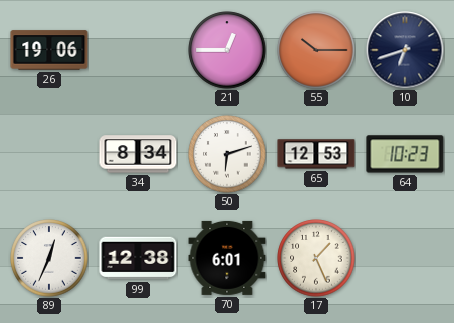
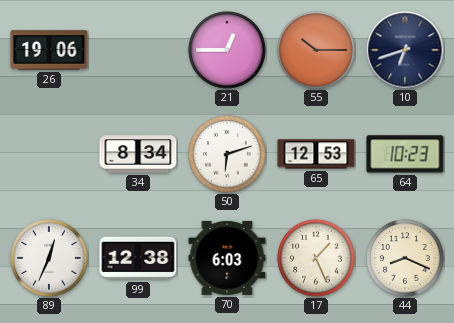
70: 6:01 -> 6:03
44: none -> 8:19
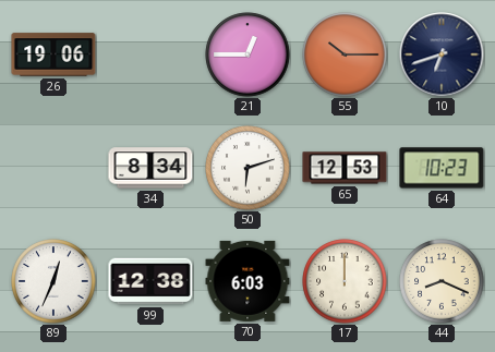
17: 1:26 -> 12:00
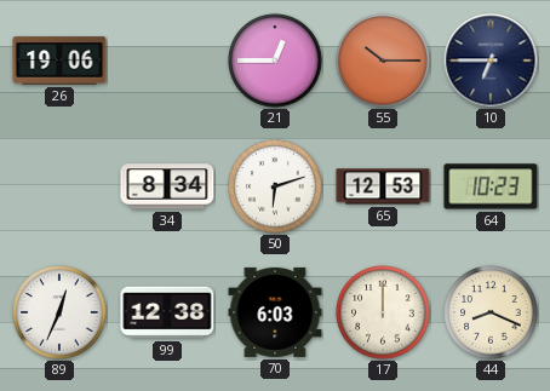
10: 6:42 -> 6:45
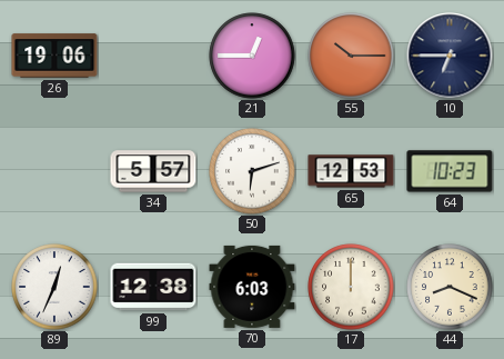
34: 8:34 -> 5:57
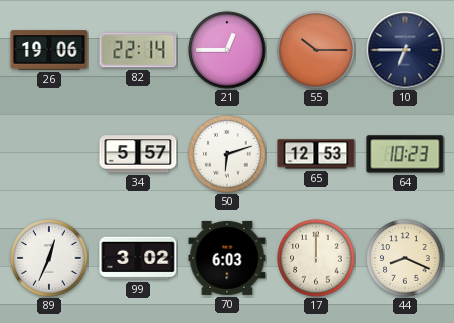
82: none -> 22:14
99: 12:38 -> 3:02
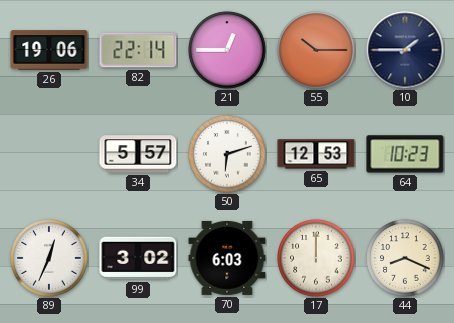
10: 6:45 -> 1:45
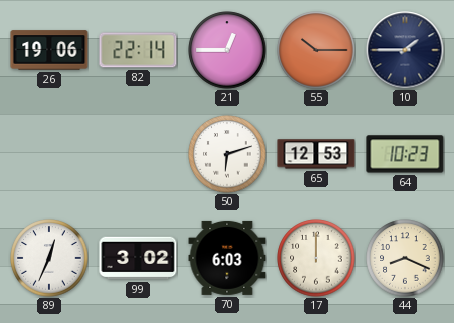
34: 5:57 -> none
